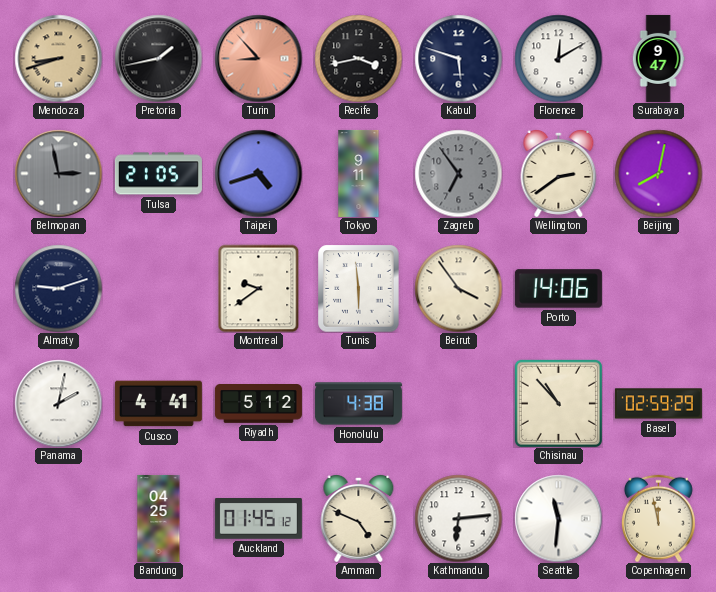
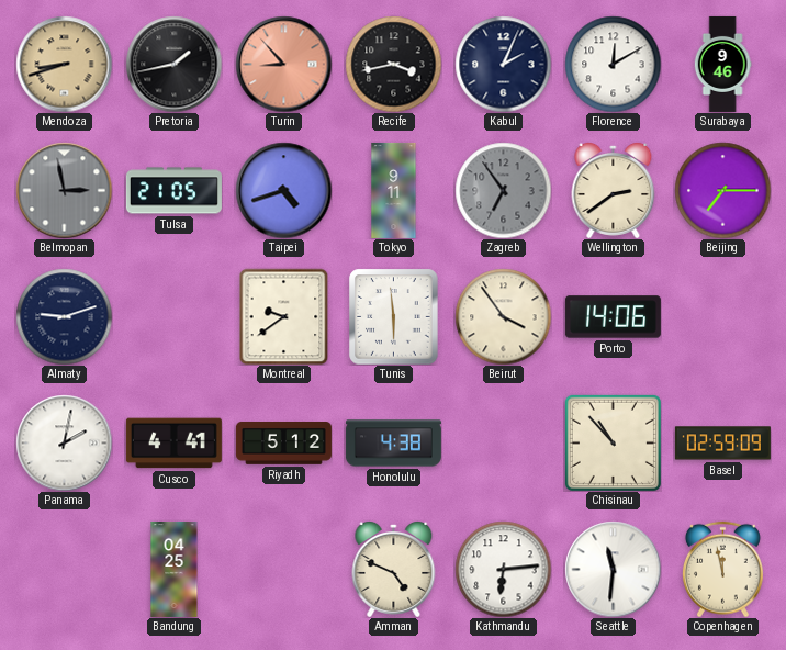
Kabul: 5:48 -> 2:04
Surabaya: 9:47 -> 9:46
Beijing: 8:02 -> 7:15
Basel: 02:59:29 -> 02:59:09
Auckland: 01:45 -> none
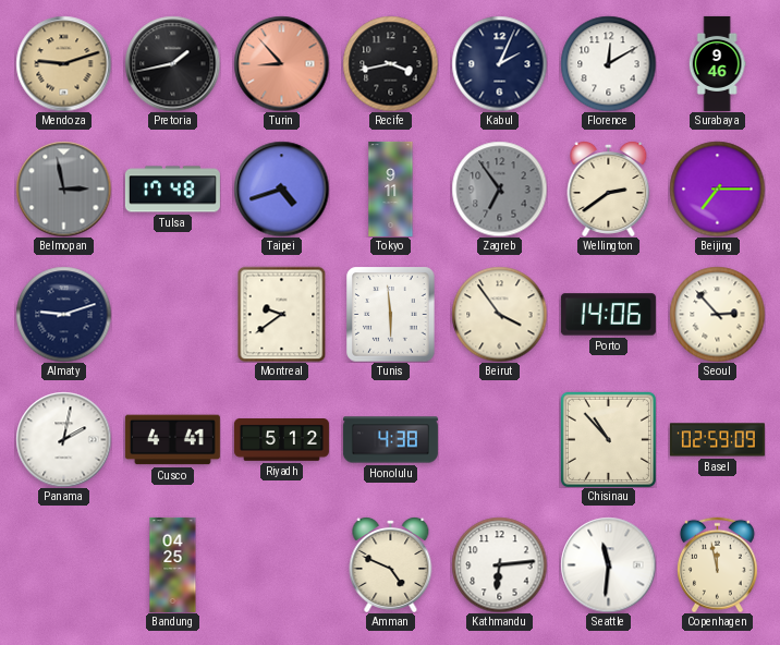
Mendoza: 8:42 -> 9:12
Tulsa: 21:05 -> 17:48
Seoul: none -> 2:53
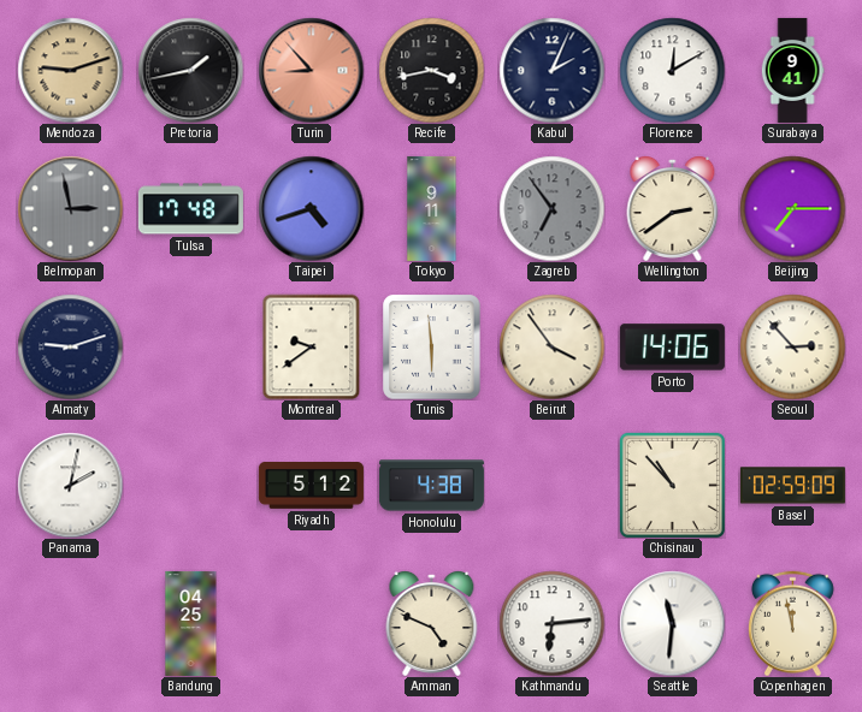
Surabaya: 9:46 -> 9:41
Cusco: 4:41 -> none
